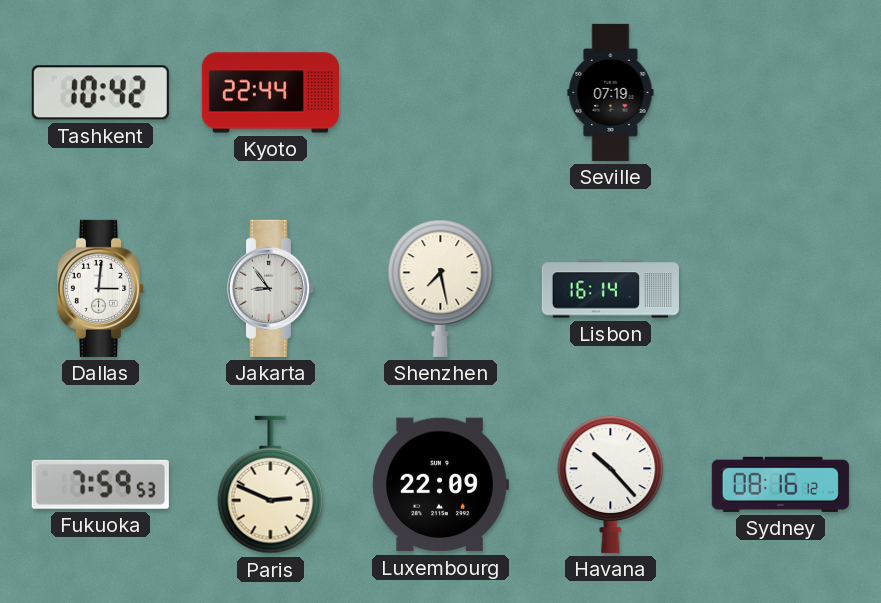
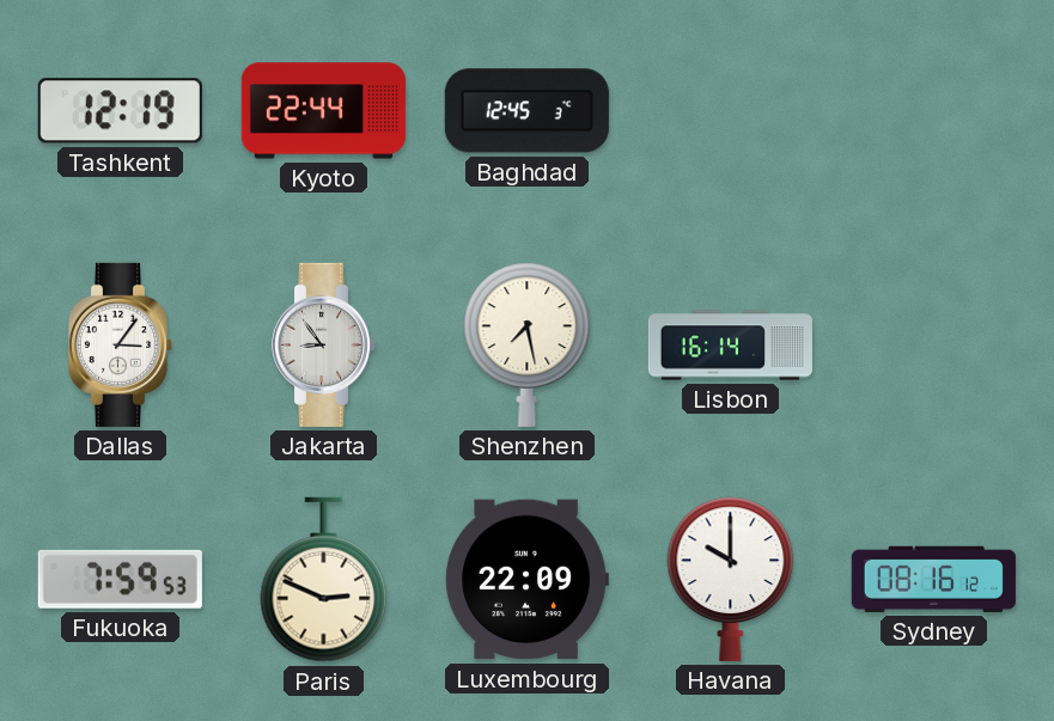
Tashkent: 10:42 -> 12:19
Baghdad: none -> 12:45
Seville: 07:19 -> none
Dallas: 3:01 -> 3:06
Havana: 10:23 -> 10:00
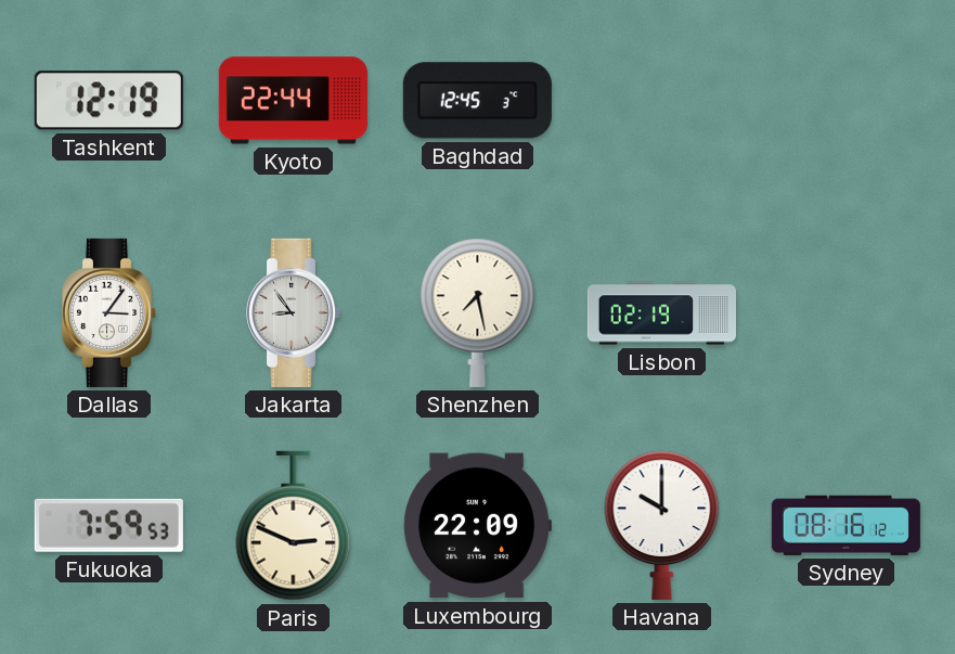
Lisbon: 16:14 -> 02:19
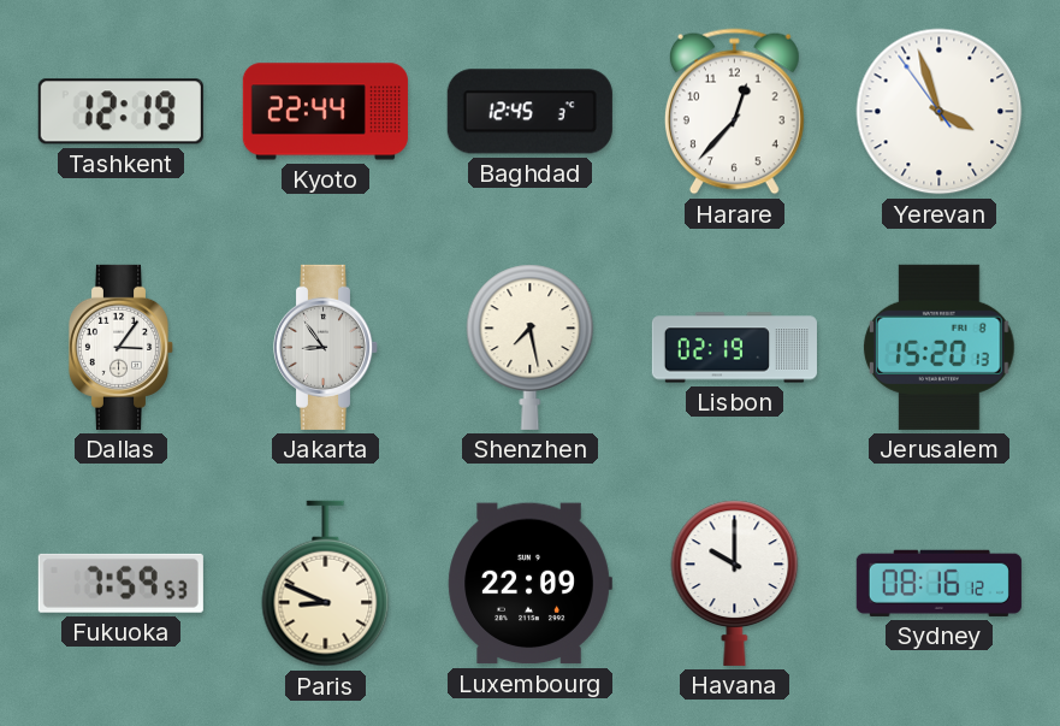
Harare: none -> 12:37
Yerevan: none -> 3:56
Jerusalem: none -> 15:20
Paris: 2:49 -> 8:49
